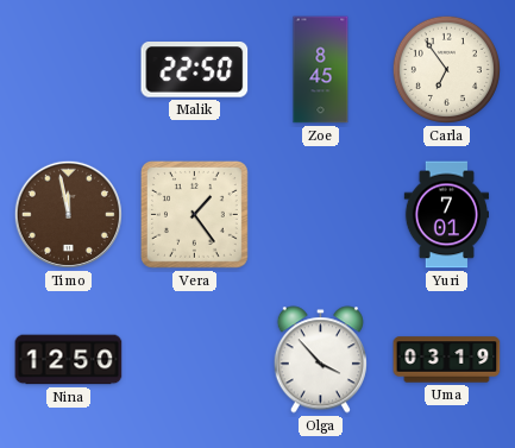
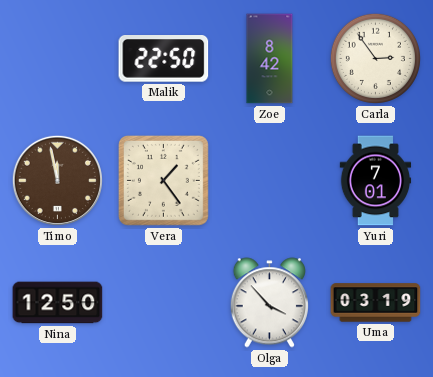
Zoe: 8:45 -> 8:42
Carla: 6:54 -> 2:54
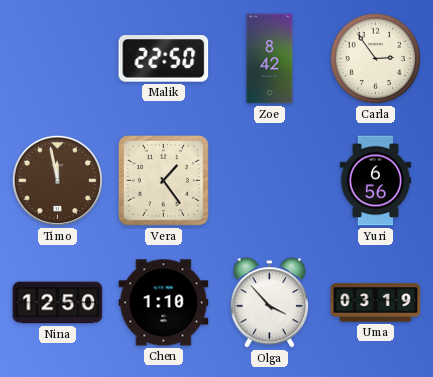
Yuri: 7:01 -> 6:56
Chen: none -> 1:10
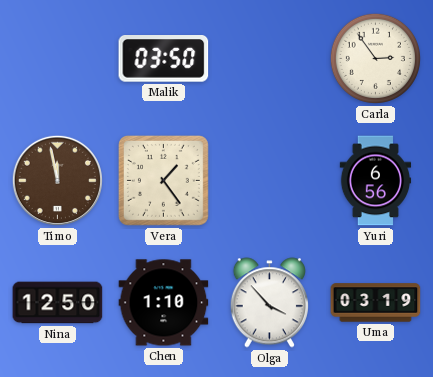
Malik: 22:50 -> 03:50
Zoe: 8:42 -> none
